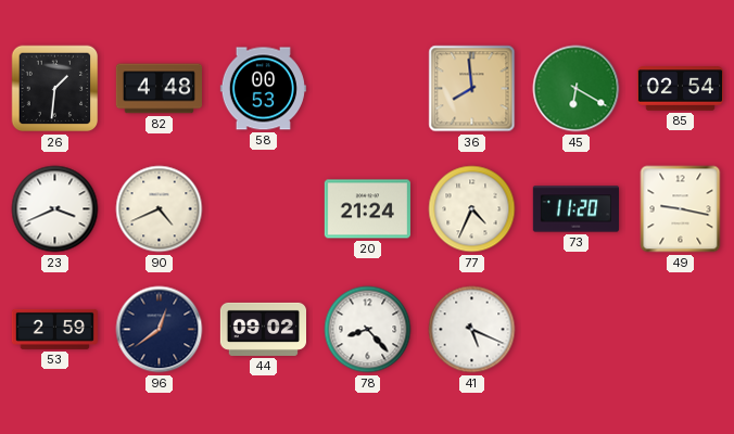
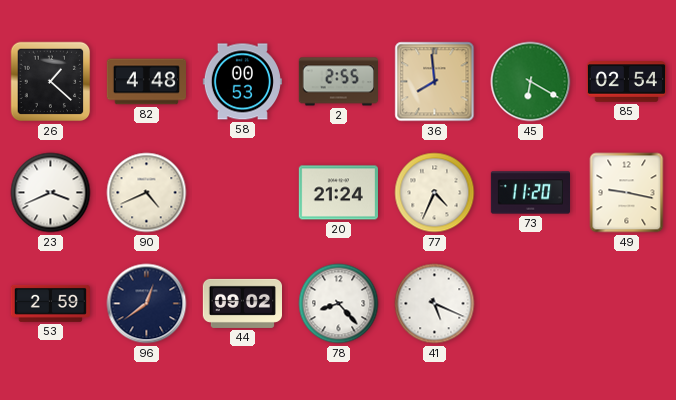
26: 1:31 -> 1:22
2: none -> 2:55
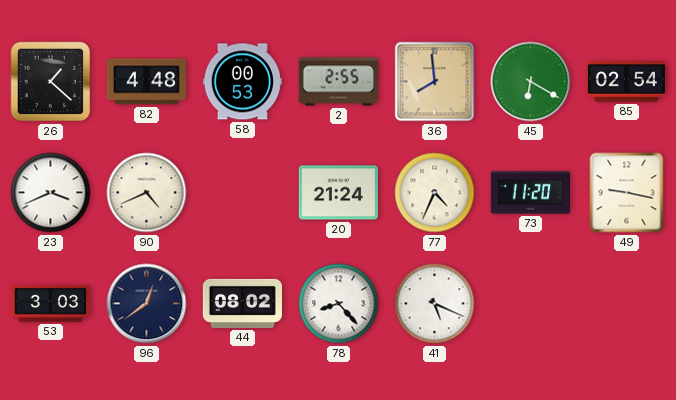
53: 2:59 -> 3:03
44: 09:02 -> 08:02
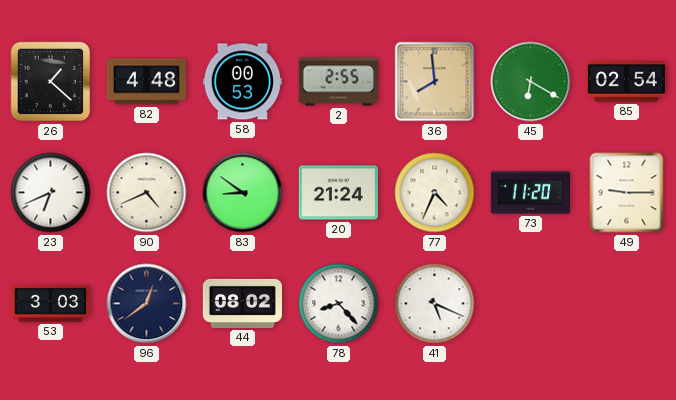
23: 3:41 -> 6:41
83: none -> 8:51
49: 9:17 -> 9:15
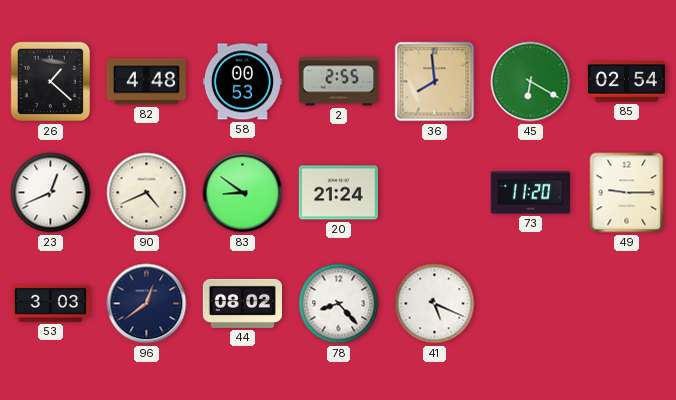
23: 6:41 -> 12:41
77: 4:34 -> none
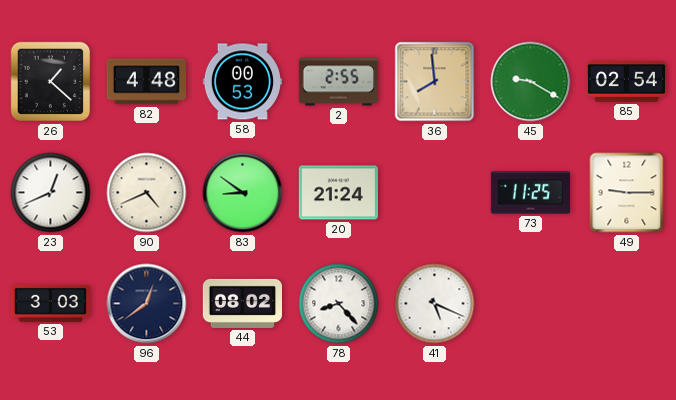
45: 6:20 -> 9:20
73: 11:20 -> 11:25
